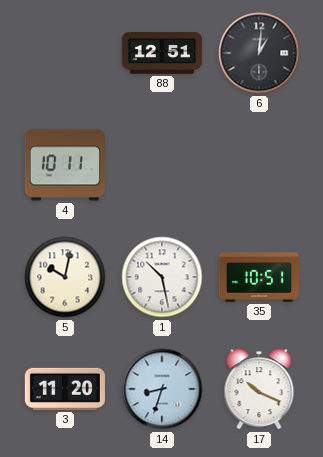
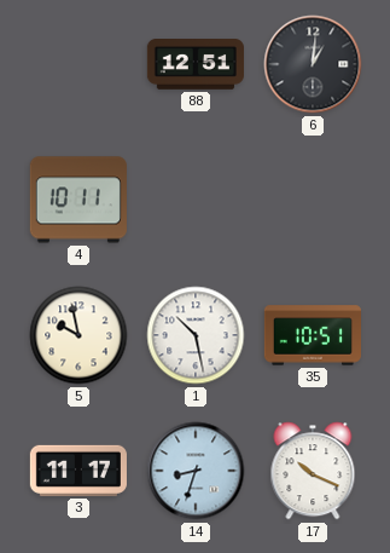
5: 10:02 -> 9:58
3: 11:20 -> 11:17
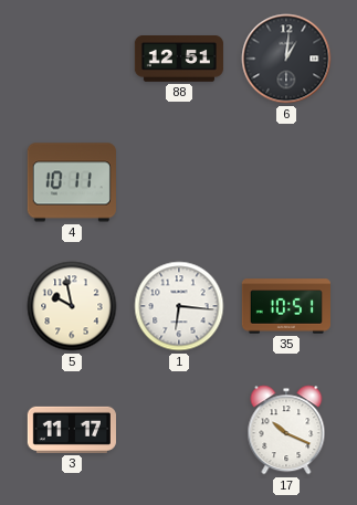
1: 10:28 -> 6:16
14: 8:33 -> none
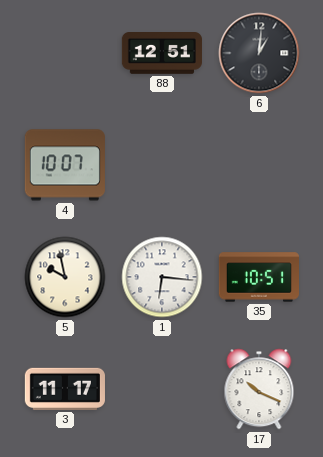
4: 10:11 -> 10:07
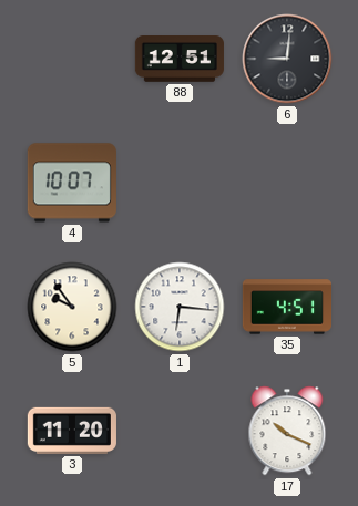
6: 1:01 -> 9:01
5: 9:58 -> 9:54
35: 10:51 -> 4:51
3: 11:17 -> 11:20
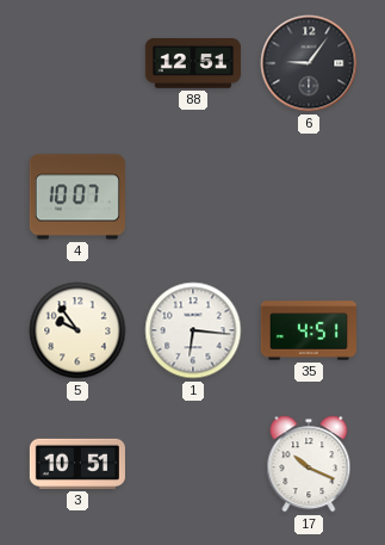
6: 9:01 -> 9:06
3: 11:20 -> 10:51
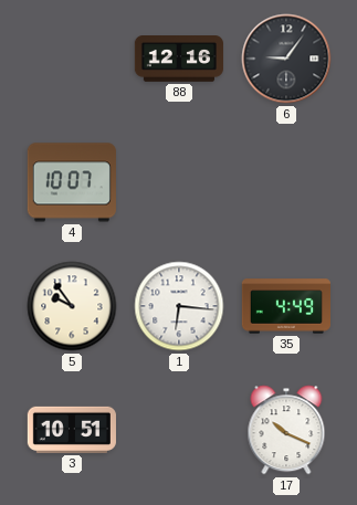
88: 12:51 -> 12:16
35: 4:51 -> 4:49
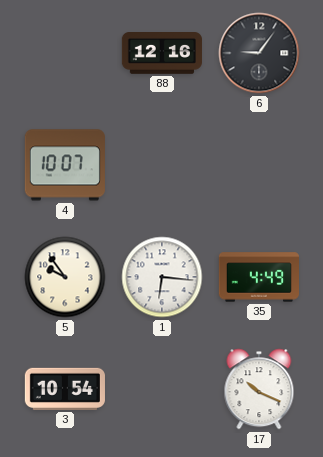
3: 10:51 -> 10:54
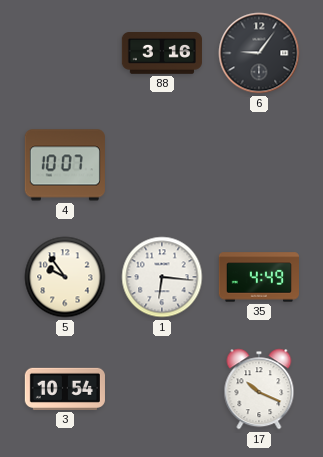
88: 12:16 -> 3:16
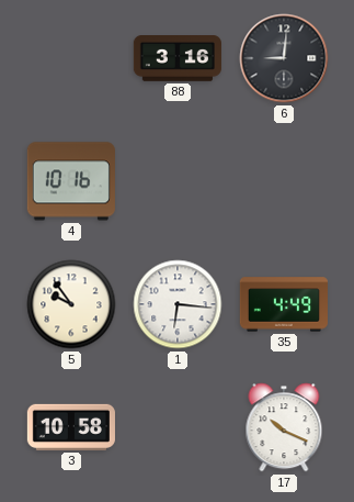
6: 9:06 -> 9:01
4: 10:07 -> 10:16
3: 10:54 -> 10:58
